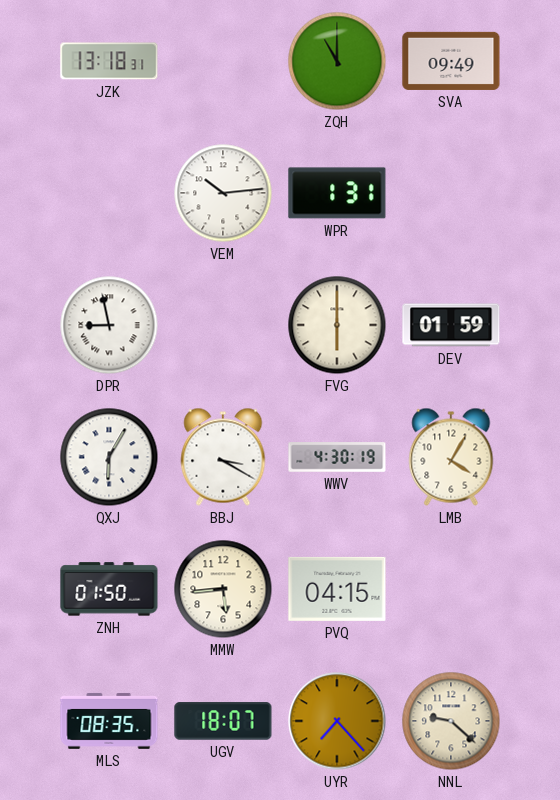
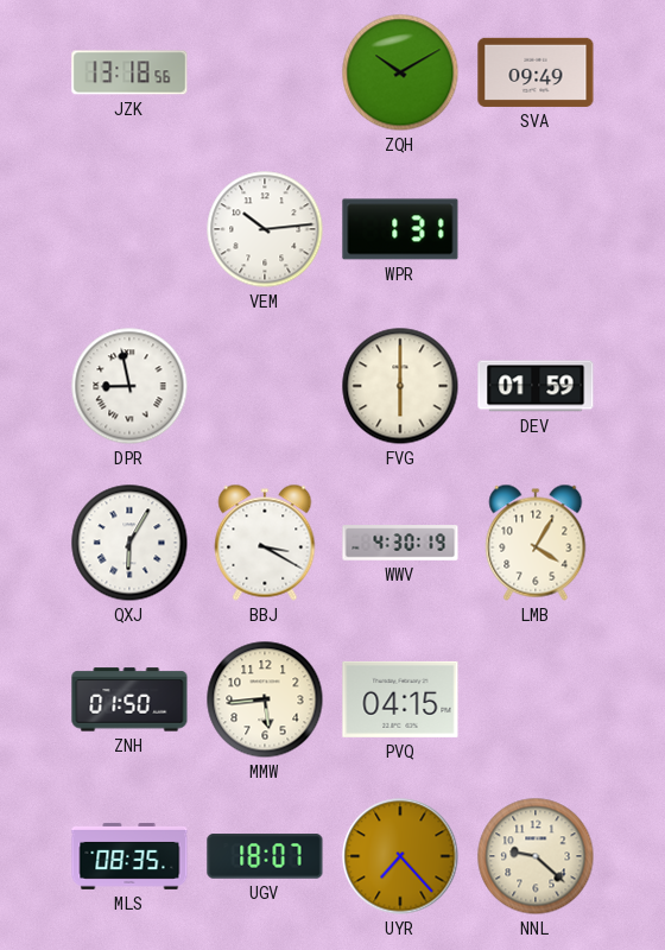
JZK: 13:18:31 -> 13:18:56
ZQH: 11:00 -> 10:10
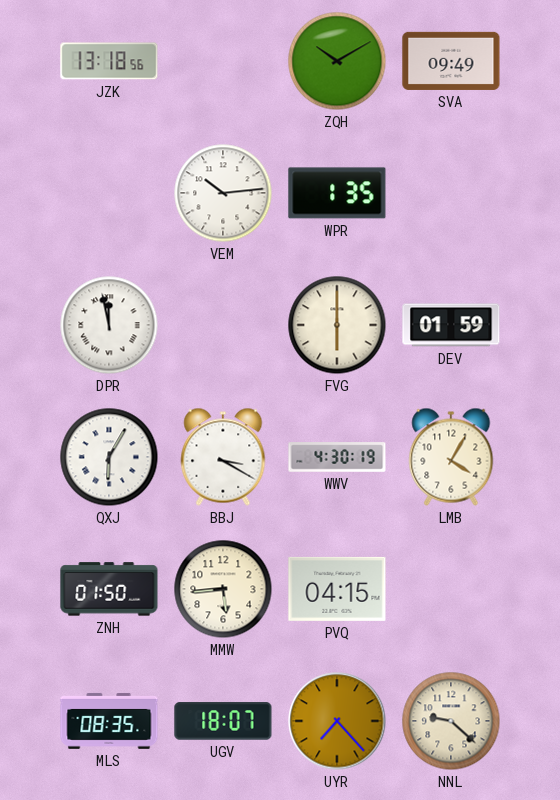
WPR: 1:31 -> 1:35
DPR: 8:58 -> 11:58
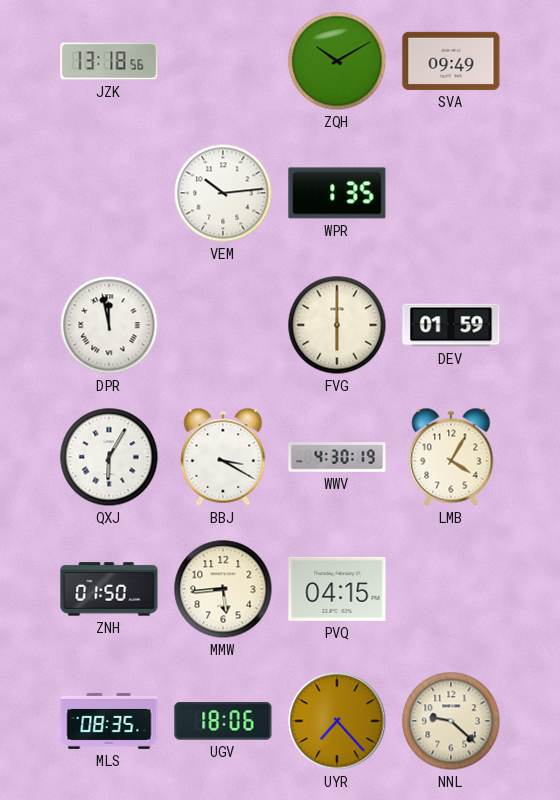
UGV: 18:07 -> 18:06
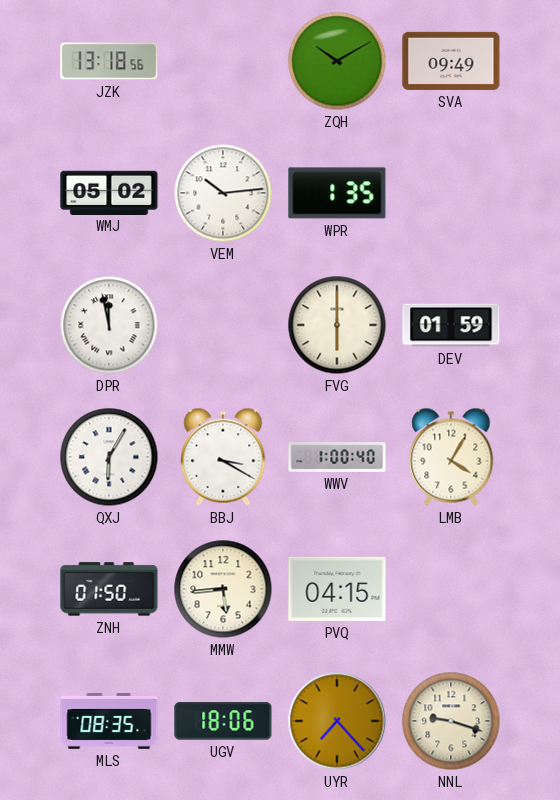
WMJ: none -> 05:02
WWV: 4:30 -> 1:00
NNL: 9:22 -> 9:18
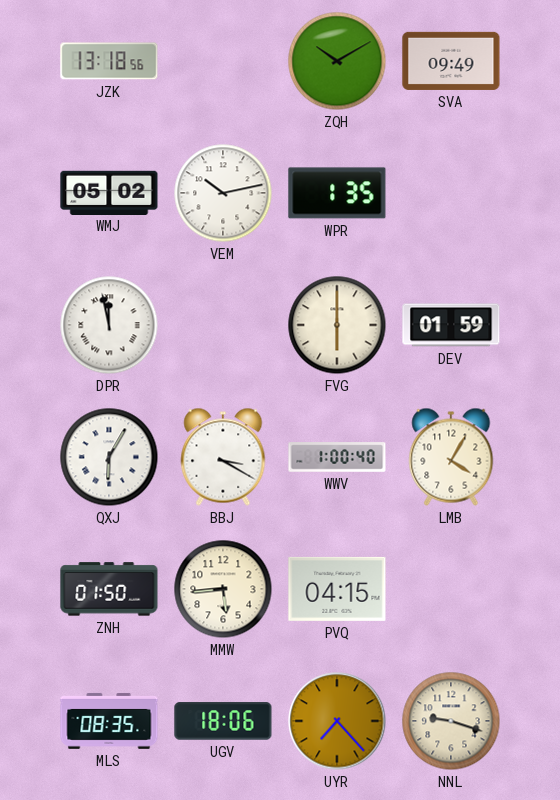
VEM: 10:14 -> 10:13
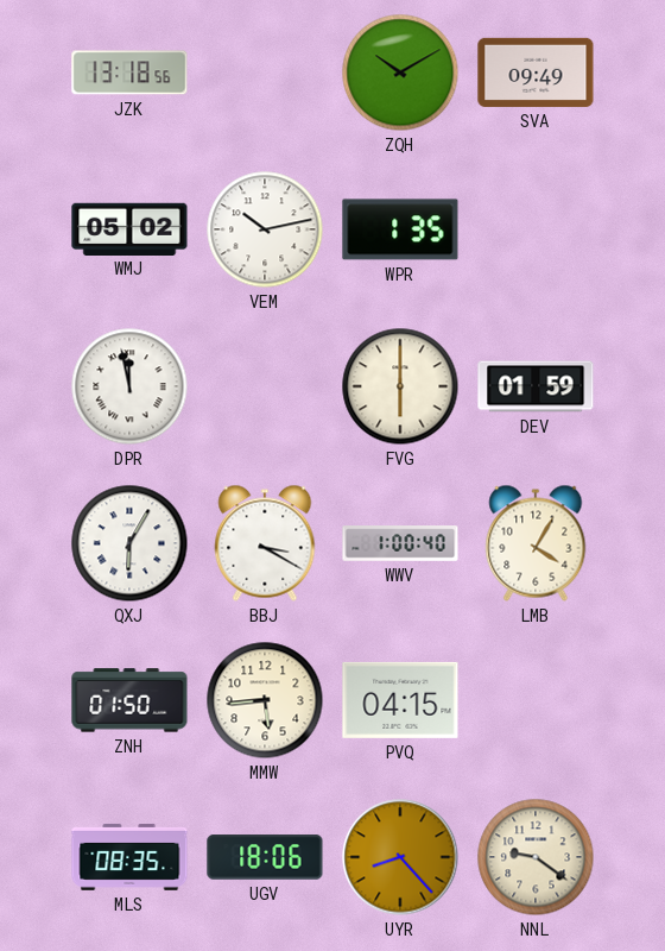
UYR: 7:23 -> 8:23
NNL: 9:18 -> 9:21
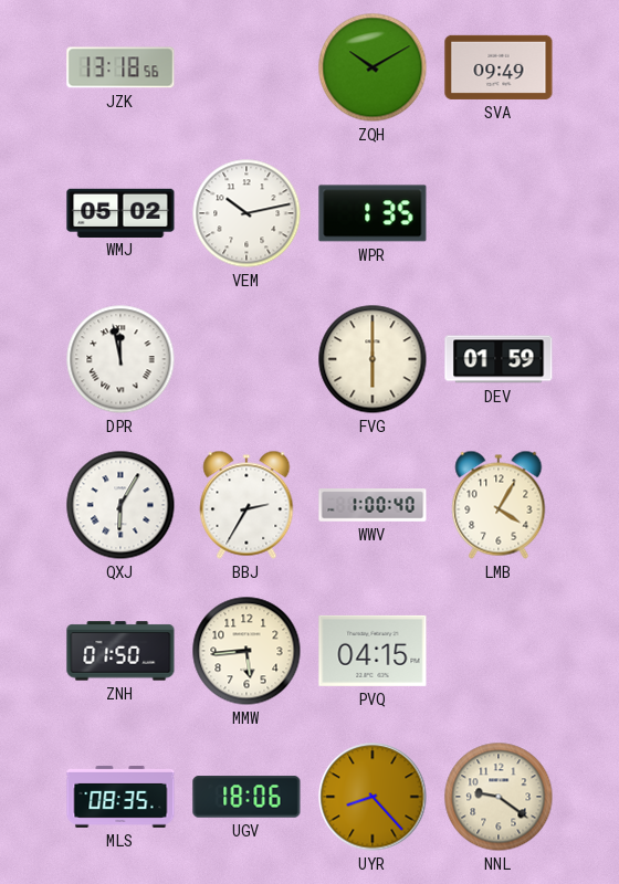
BBJ: 3:20 -> 2:35
